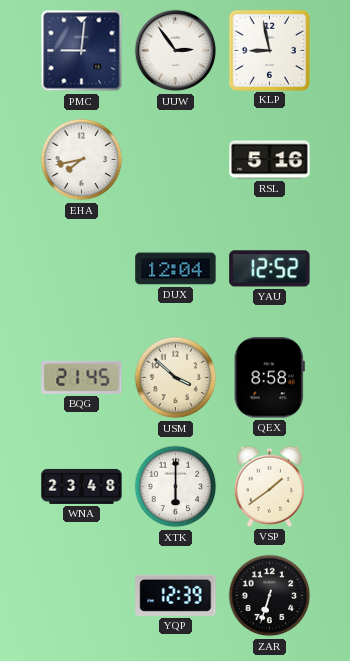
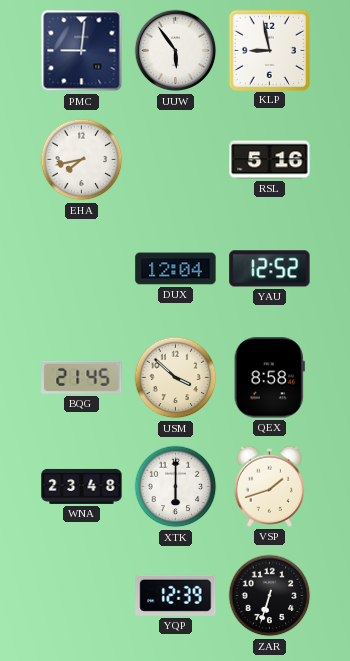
UUW: 2:54 -> 5:54
VSP: 1:39 -> 1:42
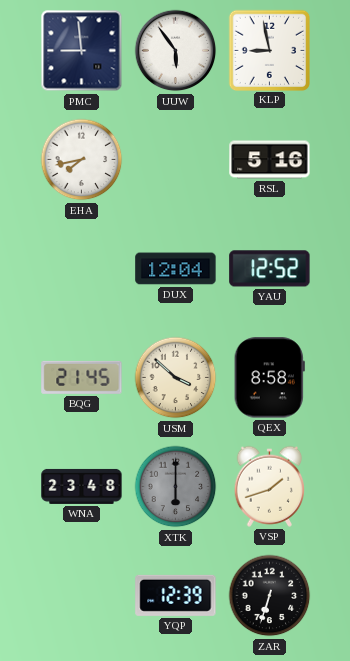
PMC: 9:01 -> 8:59
XTK dial: white -> grey
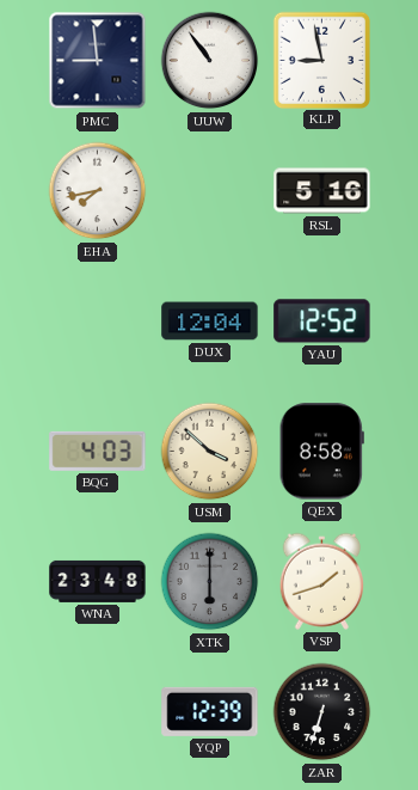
UUW: 5:54 -> 10:54
BQG: 21:45 -> 4:03
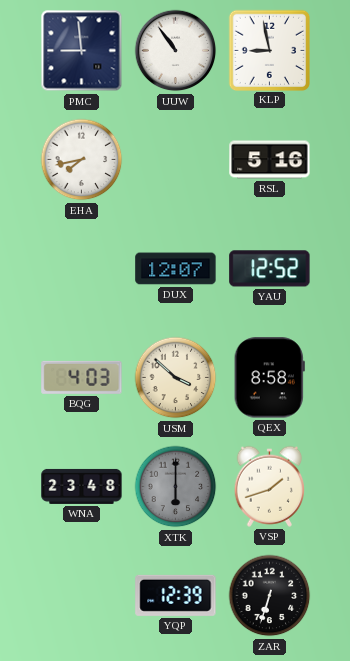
DUX: 12:04 -> 12:07
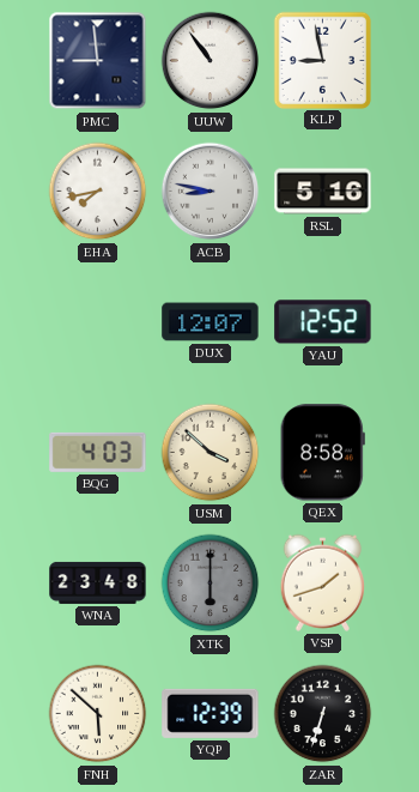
ACB: none -> 8:47
FNH: none -> 5:52
